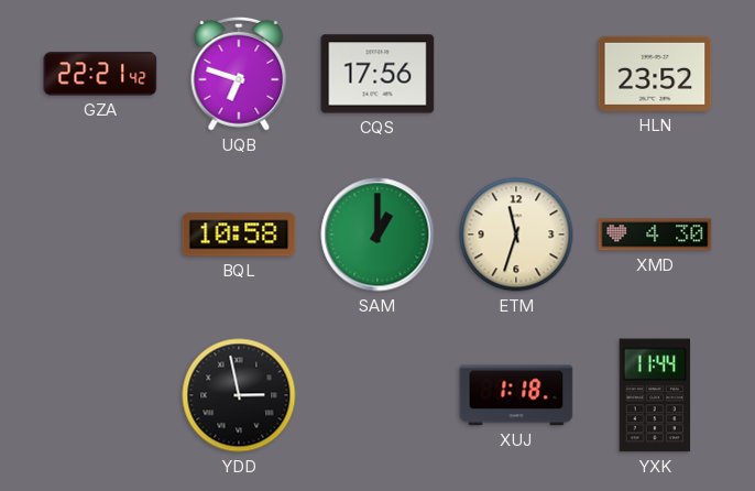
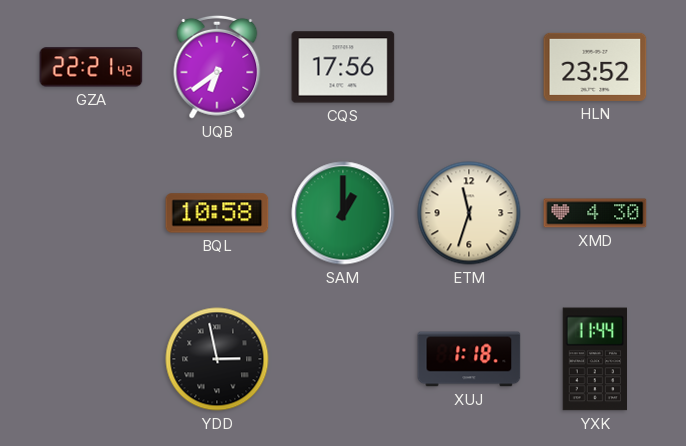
UQB: 6:48 -> 6:39
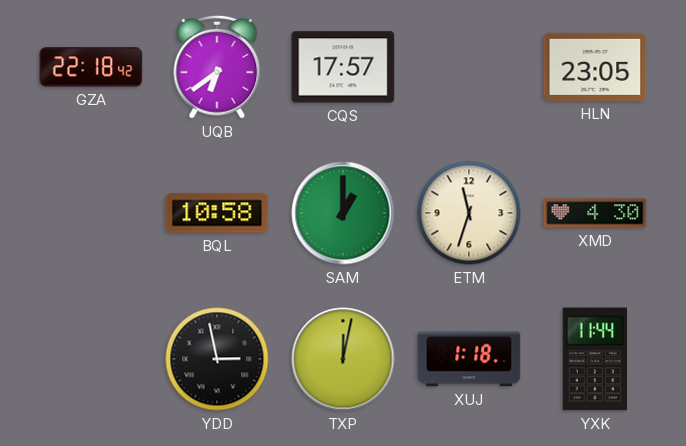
GZA: 22:21 -> 22:18
CQS: 17:56 -> 17:57
HLN: 23:52 -> 23:05
TXP: none -> 12:02
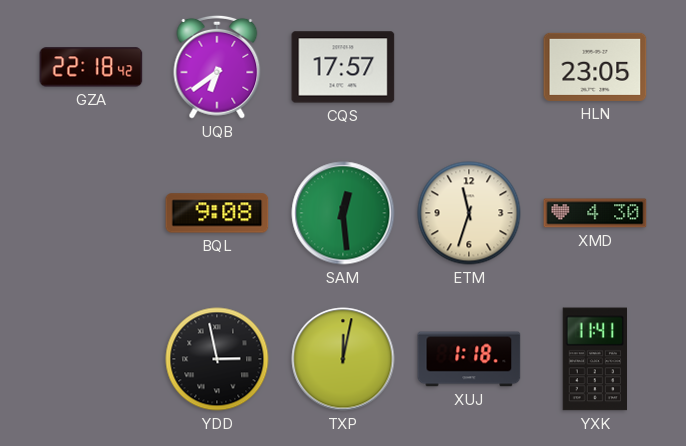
BQL: 10:58 -> 9:08
SAM: 1:00 -> 12:29
YXK: 11:44 -> 11:41
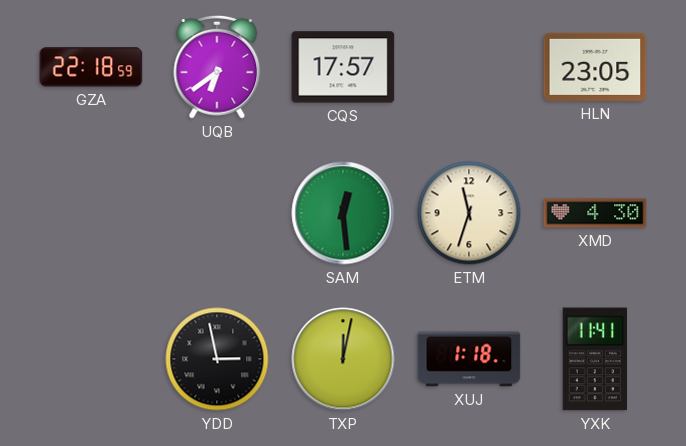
GZA: 22:18:42 -> 22:18:59
BQL: 9:08 -> none
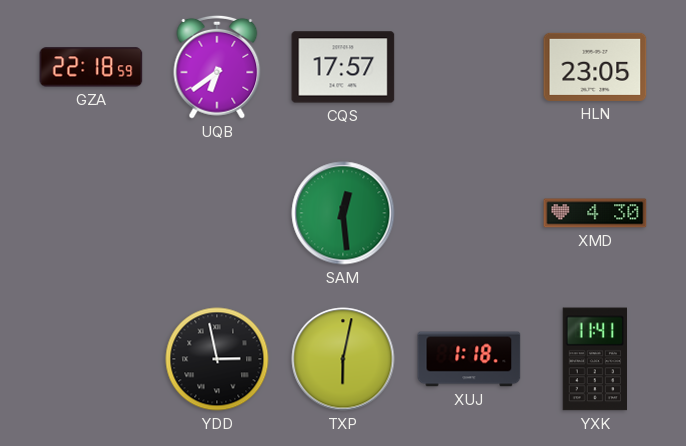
ETM: 11:33 -> none
TXP: 12:02 -> 6:02
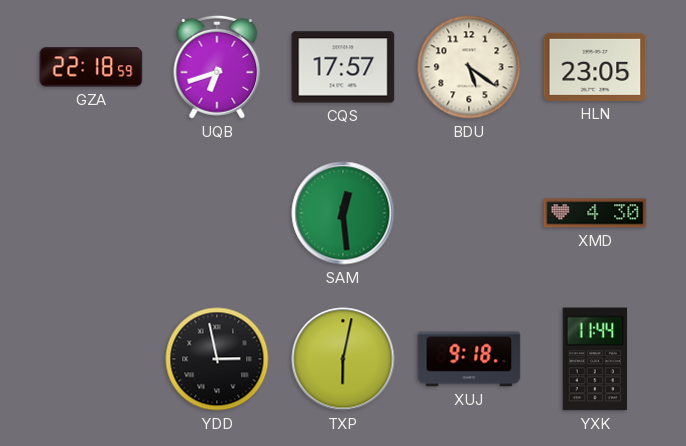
UQB: 6:39 -> 6:42
BDU: none -> 5:21
XUJ: 1:18 -> 9:18
YXK: 11:41 -> 11:44
